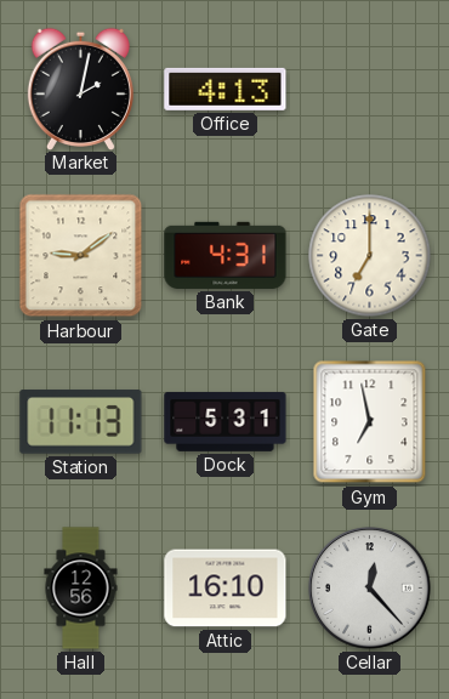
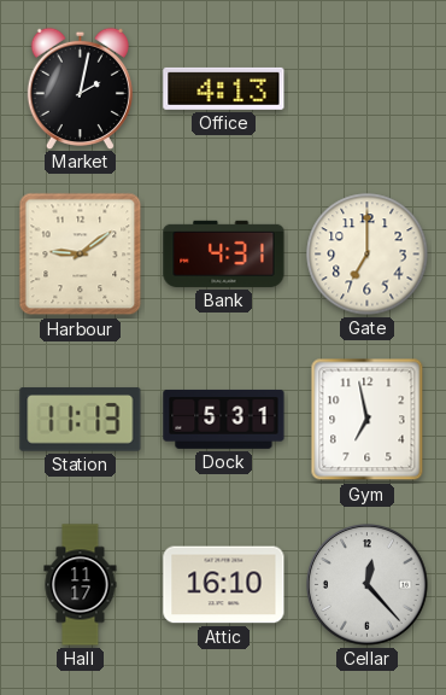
Hall: 12:56 -> 11:17
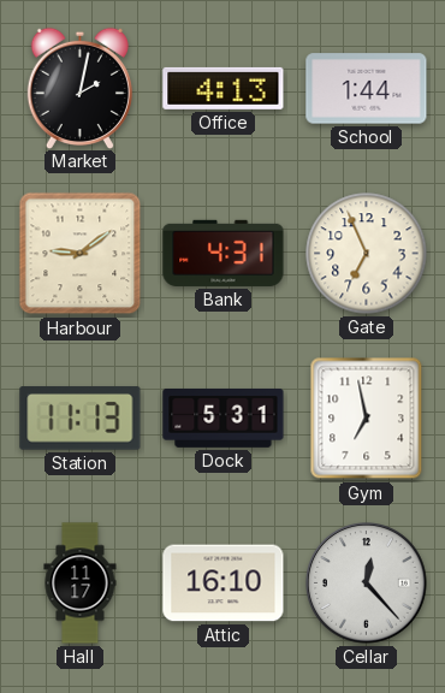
School: none -> 1:44
Gate: 7:00 -> 6:56
